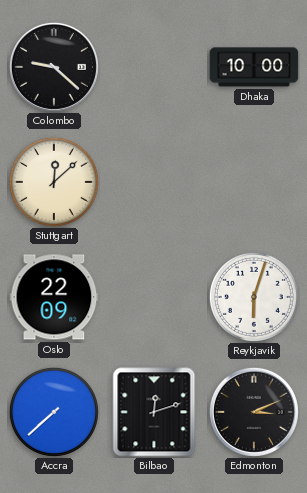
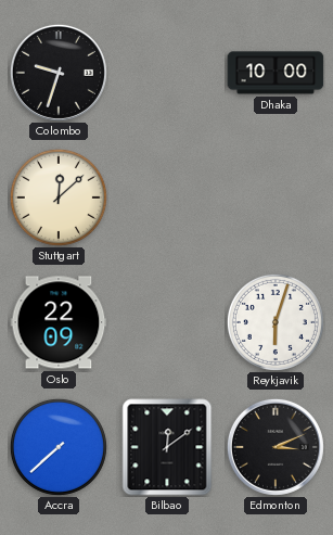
Colombo: 9:22 -> 9:33
Bilbao: 12:12 -> 12:09
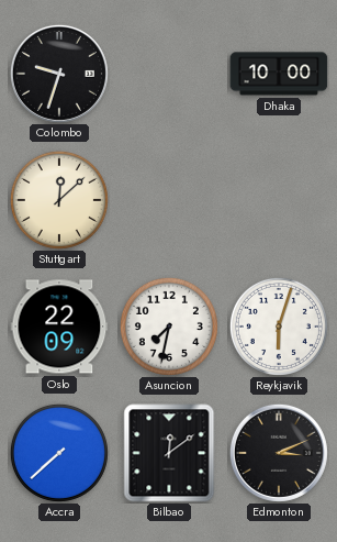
Asuncion: none -> 7:32
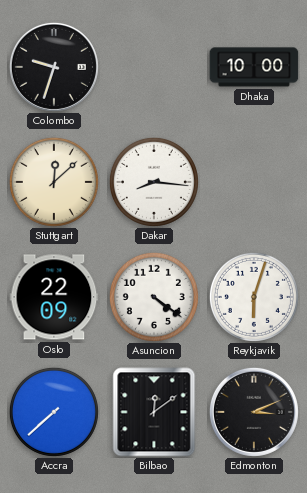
Dakar: none -> 8:16
Asuncion: 7:32 -> 4:21
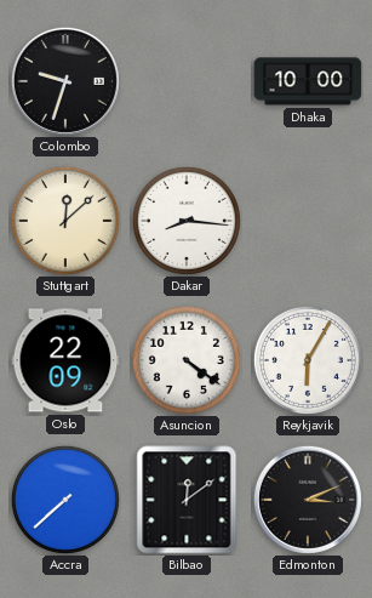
Reykjavik: 6:03 -> 6:05
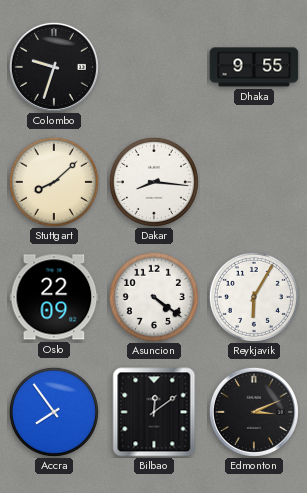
Dhaka: 10:00 -> 9:55
Stuttgart: 12:08 -> 8:08
Accra: 7:38 -> 7:54
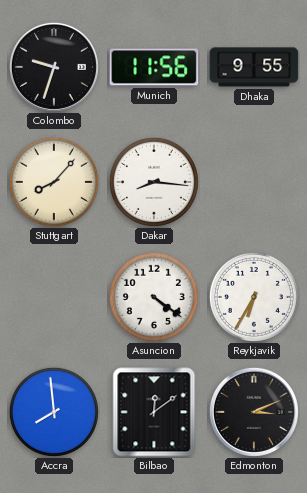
Munich: none -> 11:56
Stuttgart: 8:08 -> 8:07
Oslo: 22:09 -> none
Reykjavik: 6:05 -> 6:35
Accra: 7:54 -> 7:59
